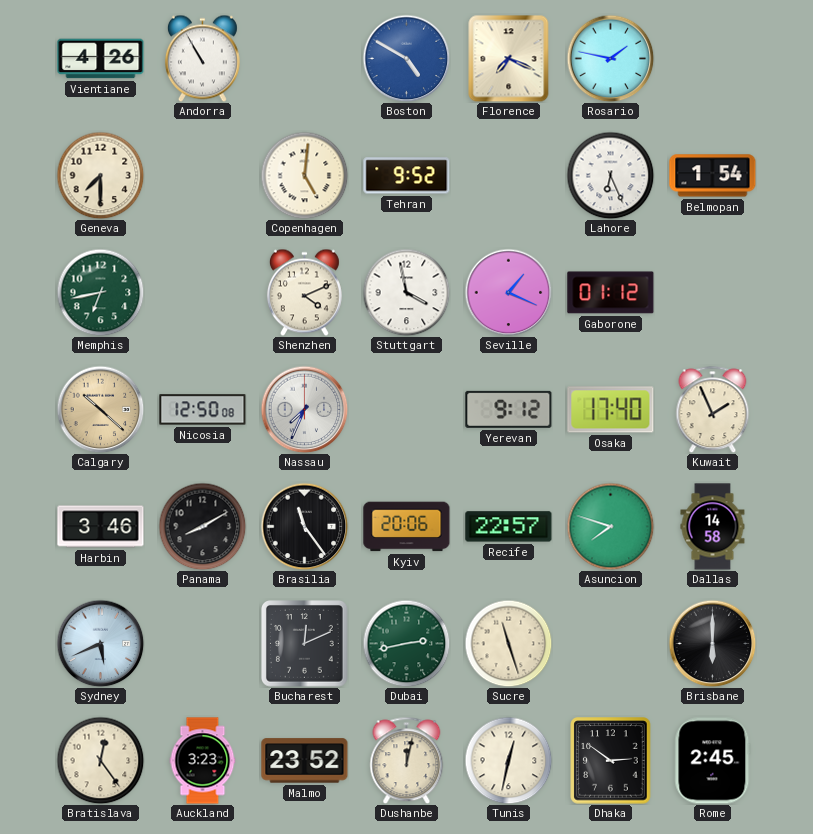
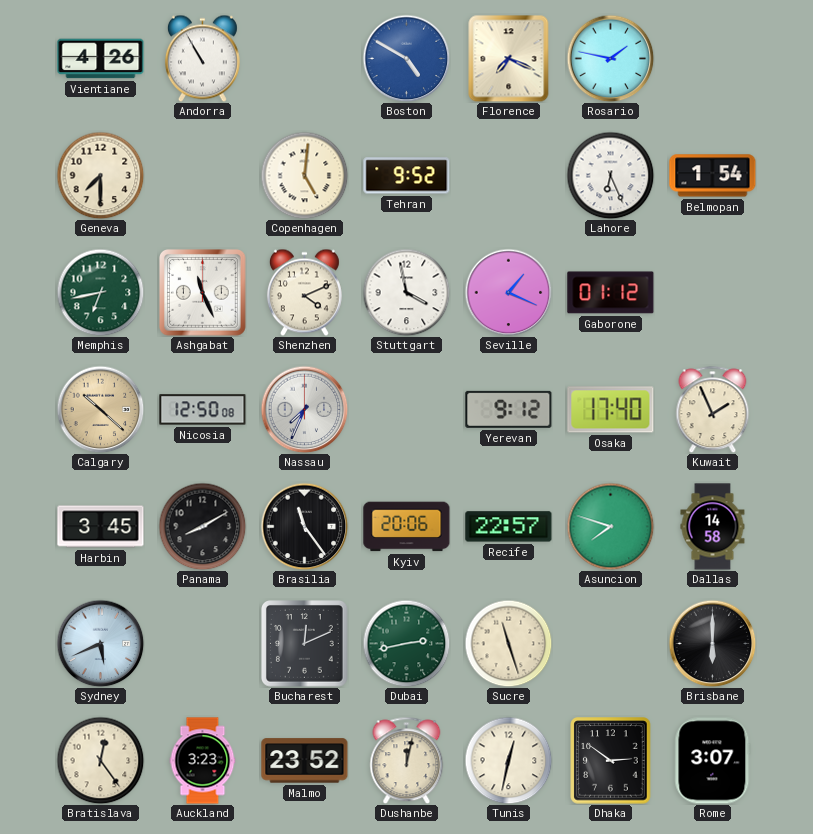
Ashgabat: none -> 11:26
Harbin: 3:46 -> 3:45
Rome: 2:45 -> 3:07
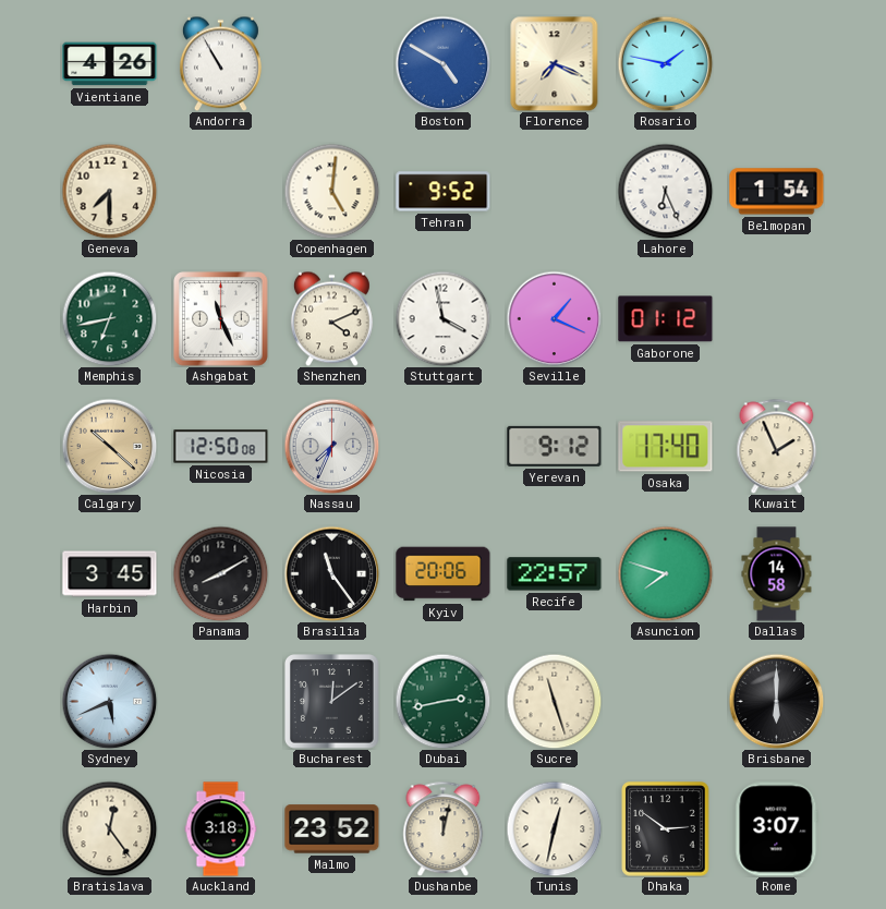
Bucharest: 12:11 -> 12:09
Auckland: 3:23 -> 3:18
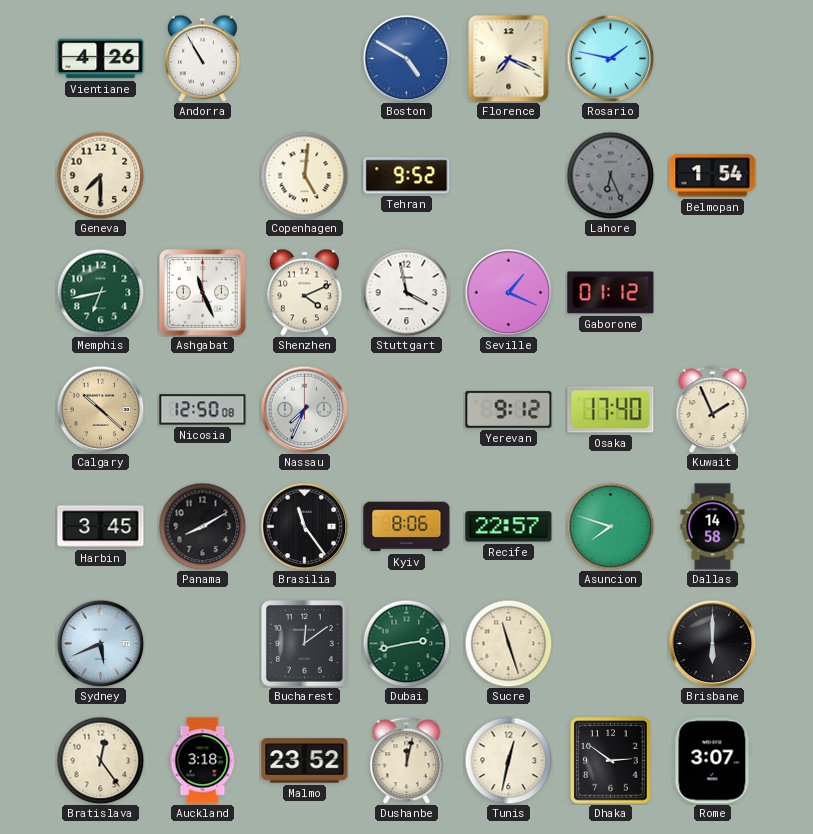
Lahore dial: white -> grey
Kyiv: 20:06 -> 8:06
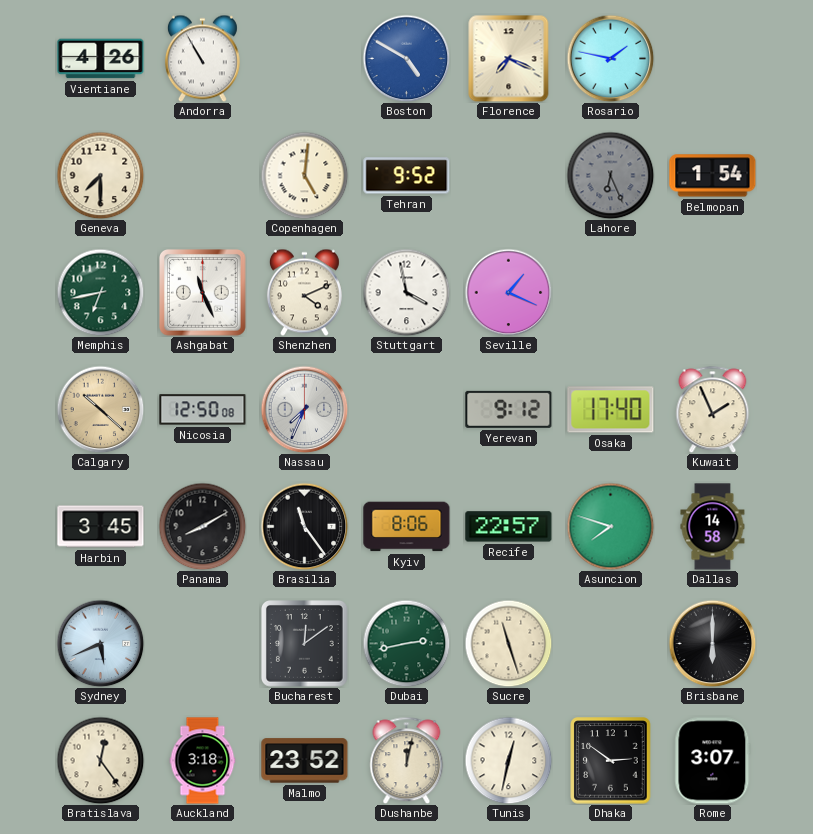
Gaborone: 01:12 -> none
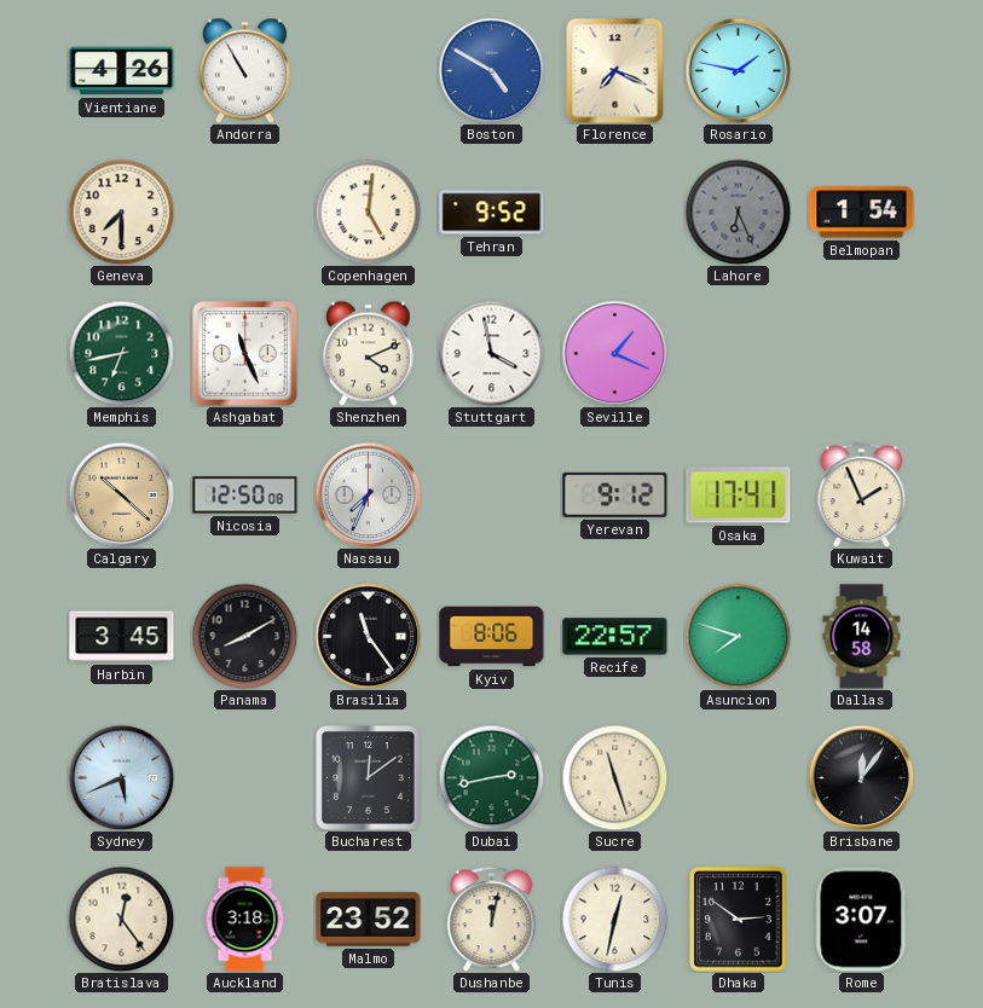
Osaka: 17:40 -> 17:41
Brisbane: 6:00 -> 12:06
